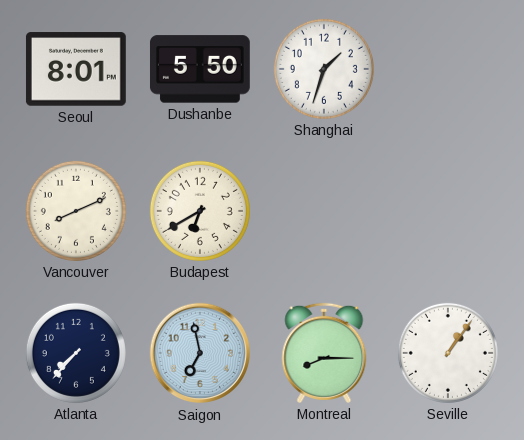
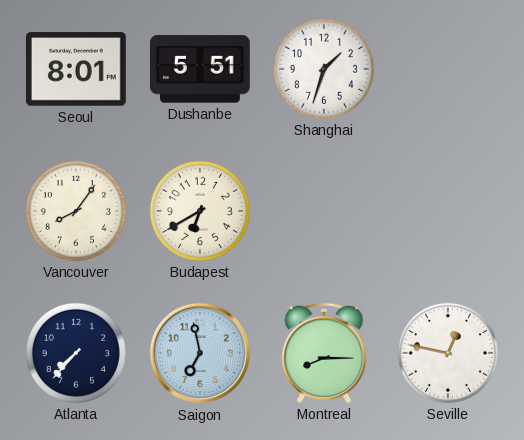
Dushanbe: 5:50 -> 5:51
Vancouver: 8:11 -> 8:06
Seville: 1:06 -> 12:47
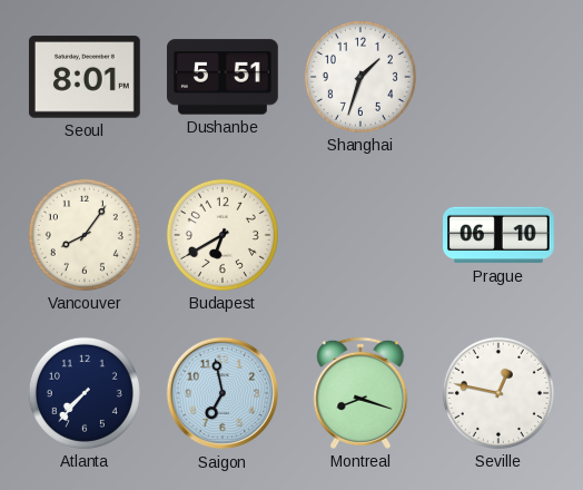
Prague: none -> 06:10
Montreal: 8:15 -> 8:18
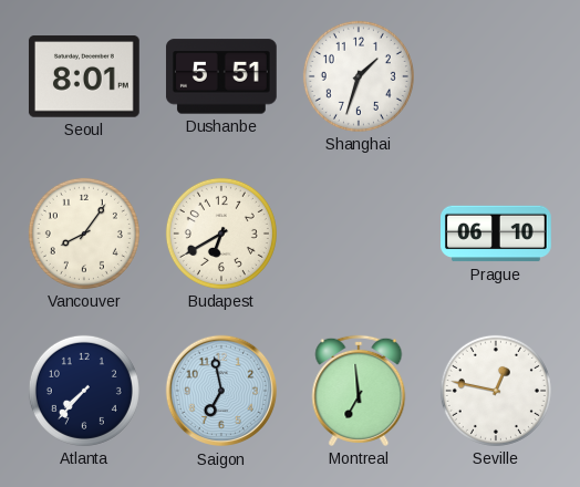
Montreal: 8:18 -> 6:59
